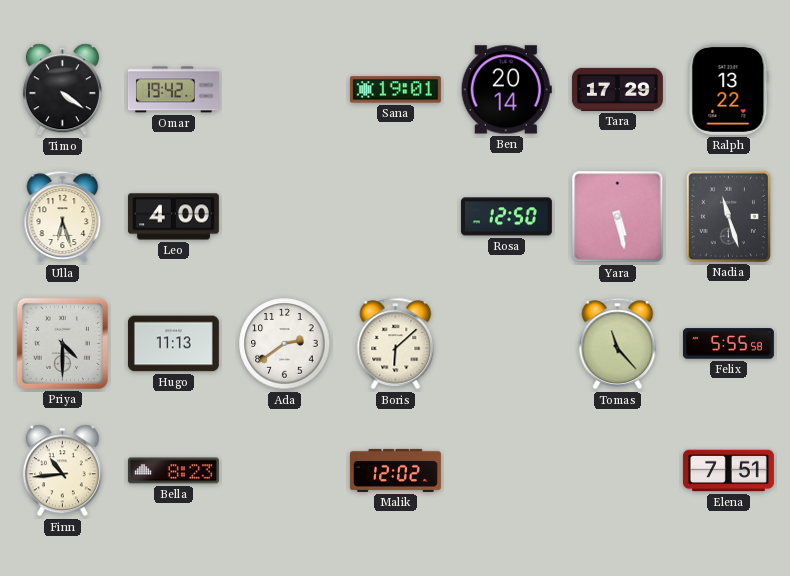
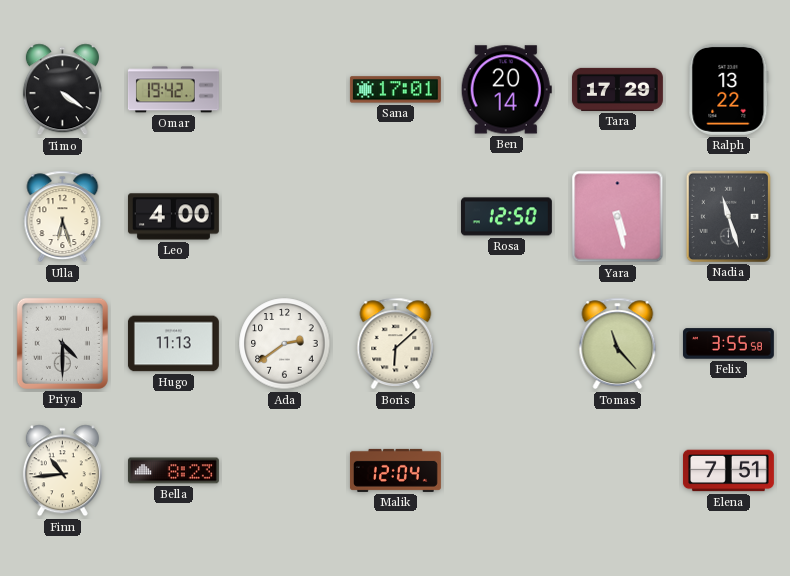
Sana: 19:01 -> 17:01
Felix: 5:55 -> 3:55
Malik: 12:02 -> 12:04
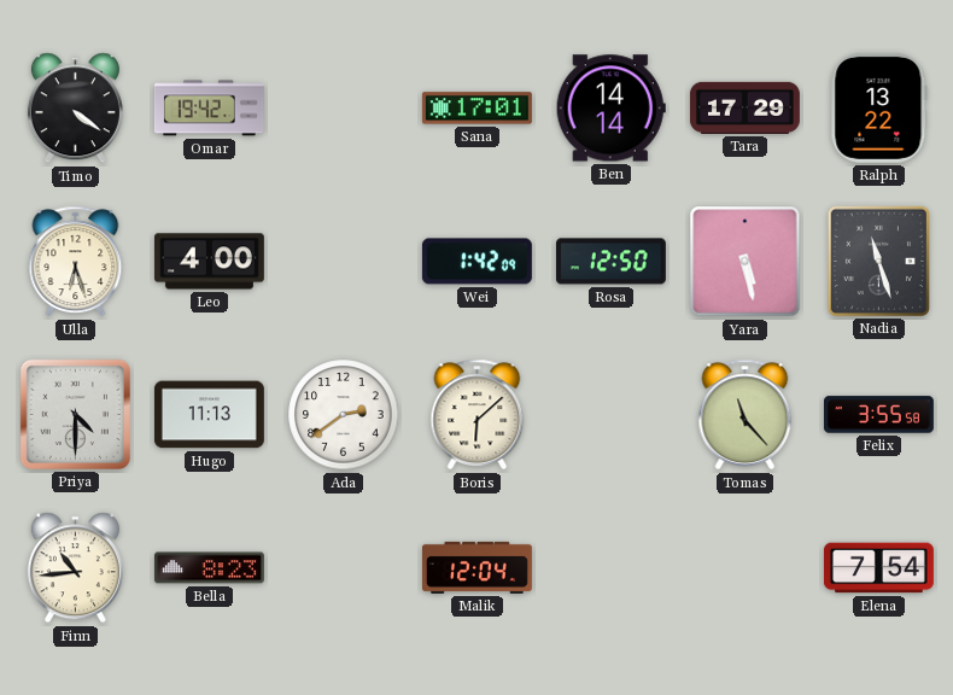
Ben: 20:14 -> 14:14
Wei: none -> 1:42
Elena: 7:51 -> 7:54
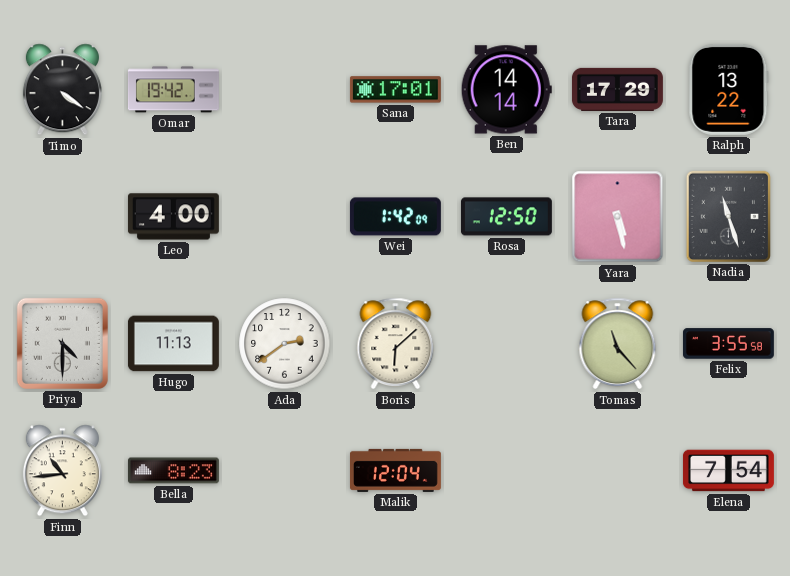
Ulla: 6:27 -> none
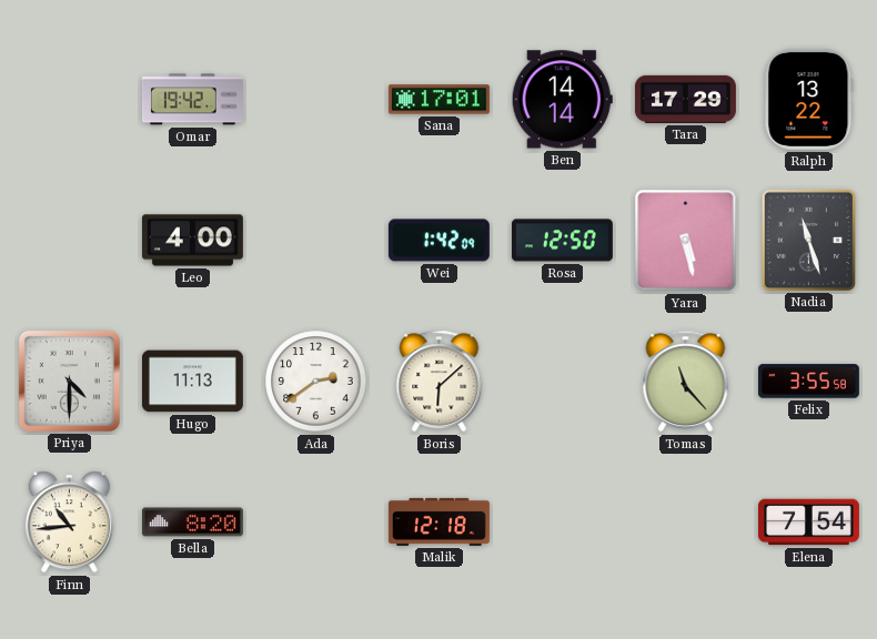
Timo: 4:21 -> none
Bella: 8:23 -> 8:20
Malik: 12:04 -> 12:18
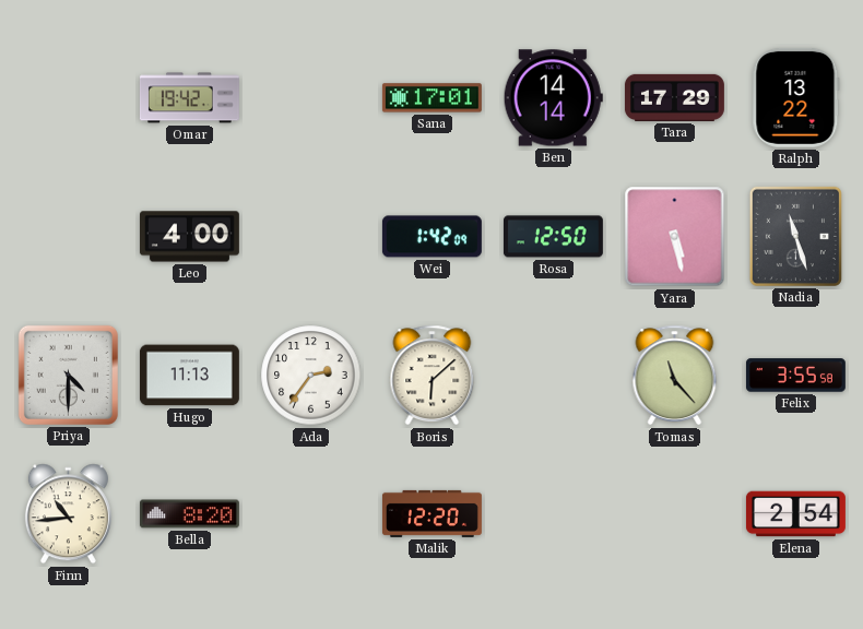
Ada: 2:39 -> 2:36
Malik: 12:18 -> 12:20
Elena: 7:54 -> 2:54
